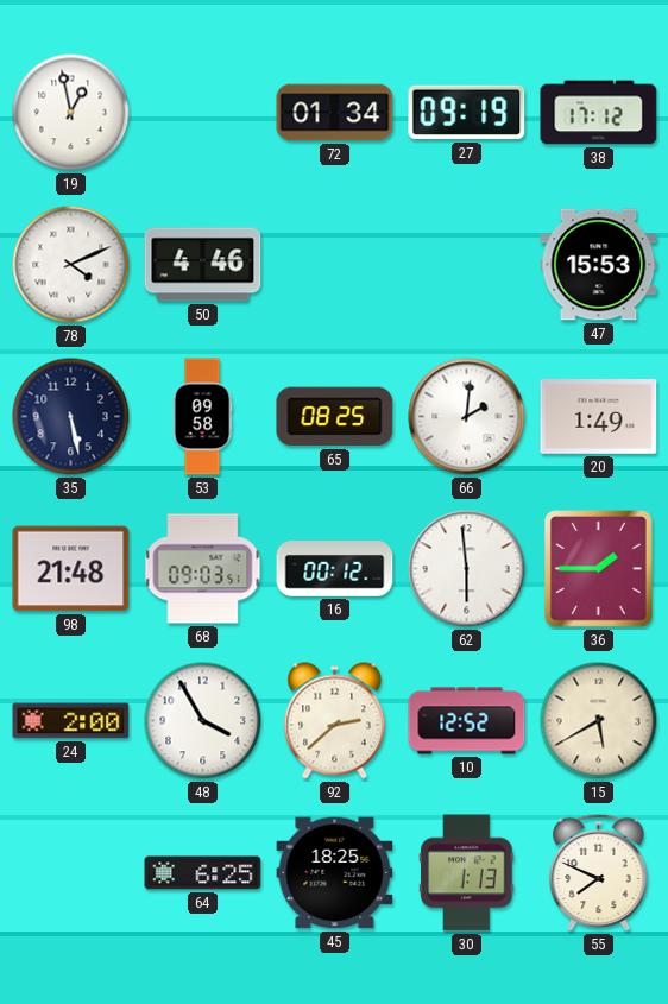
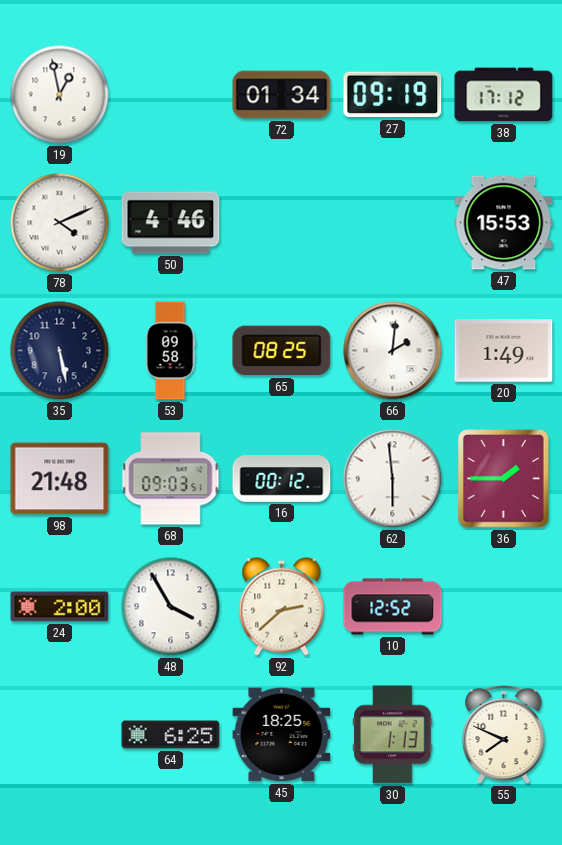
15: 5:40 -> none
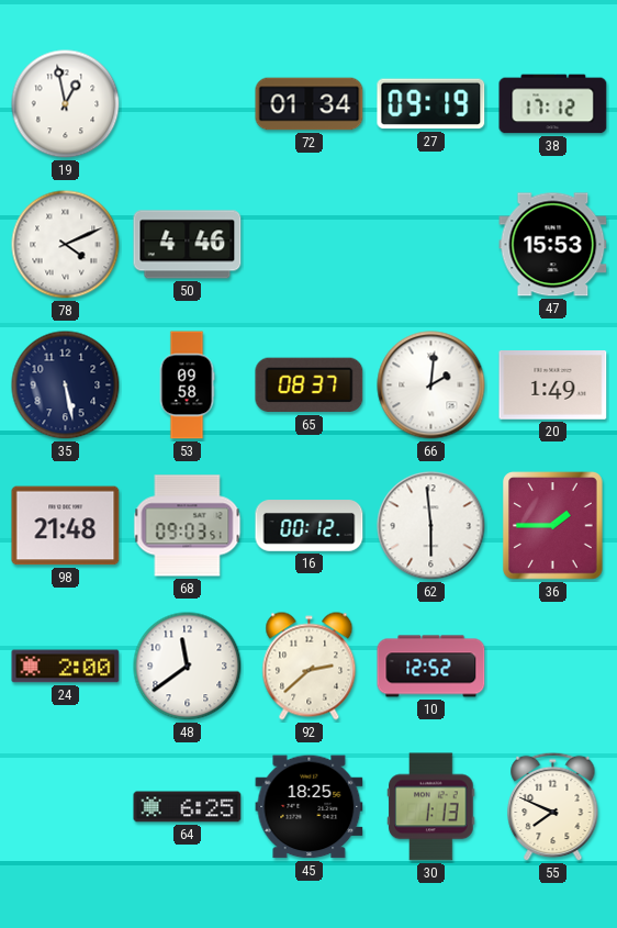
65: 08:25 -> 08:37
48: 3:55 -> 11:39
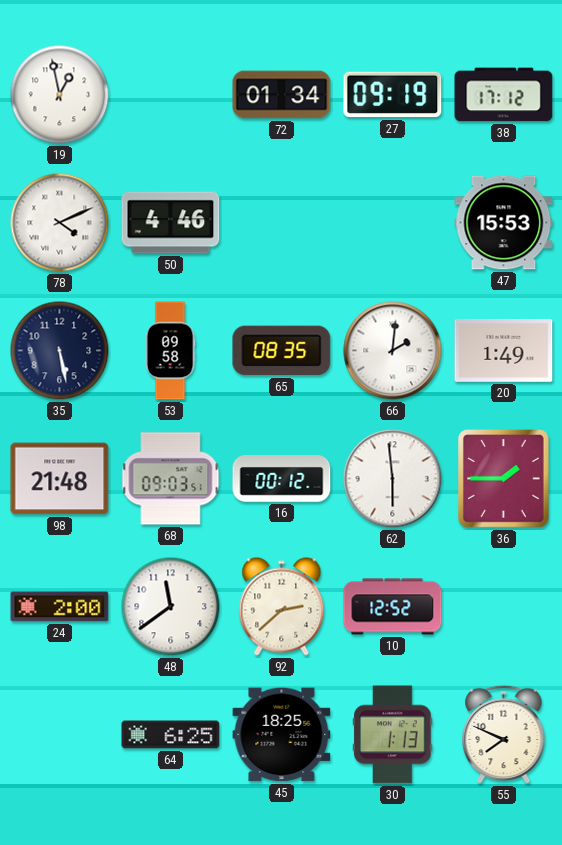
65: 08:37 -> 08:35
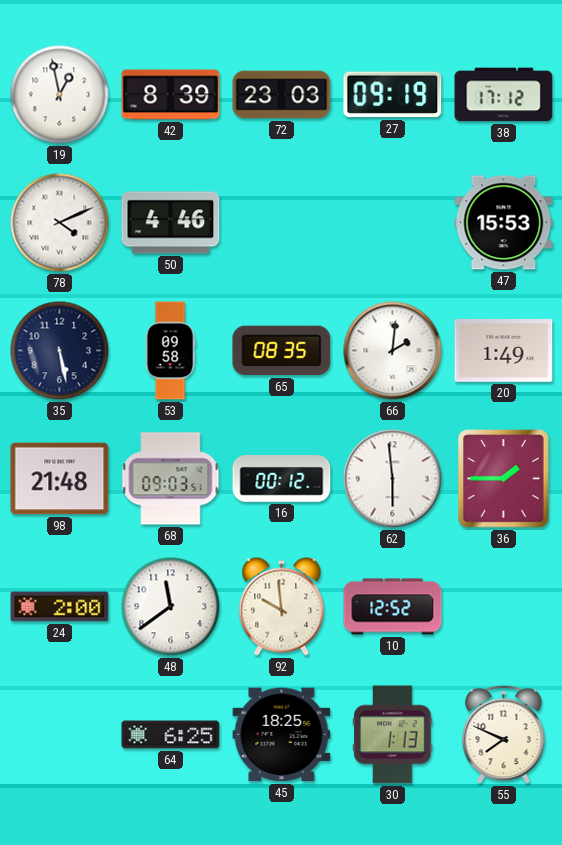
42: none -> 8:39
72: 01:34 -> 23:03
92: 2:38 -> 9:59
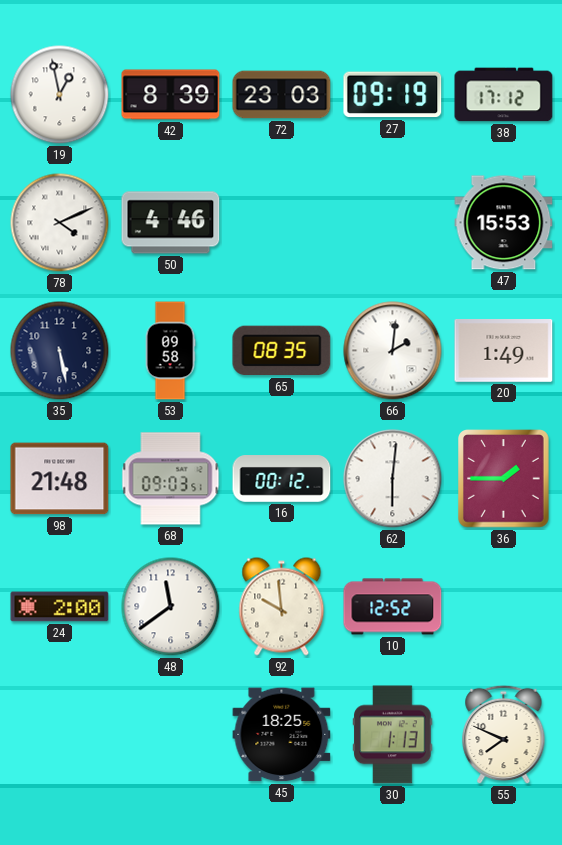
62: 5:59 -> 6:01
64: 6:25 -> none
